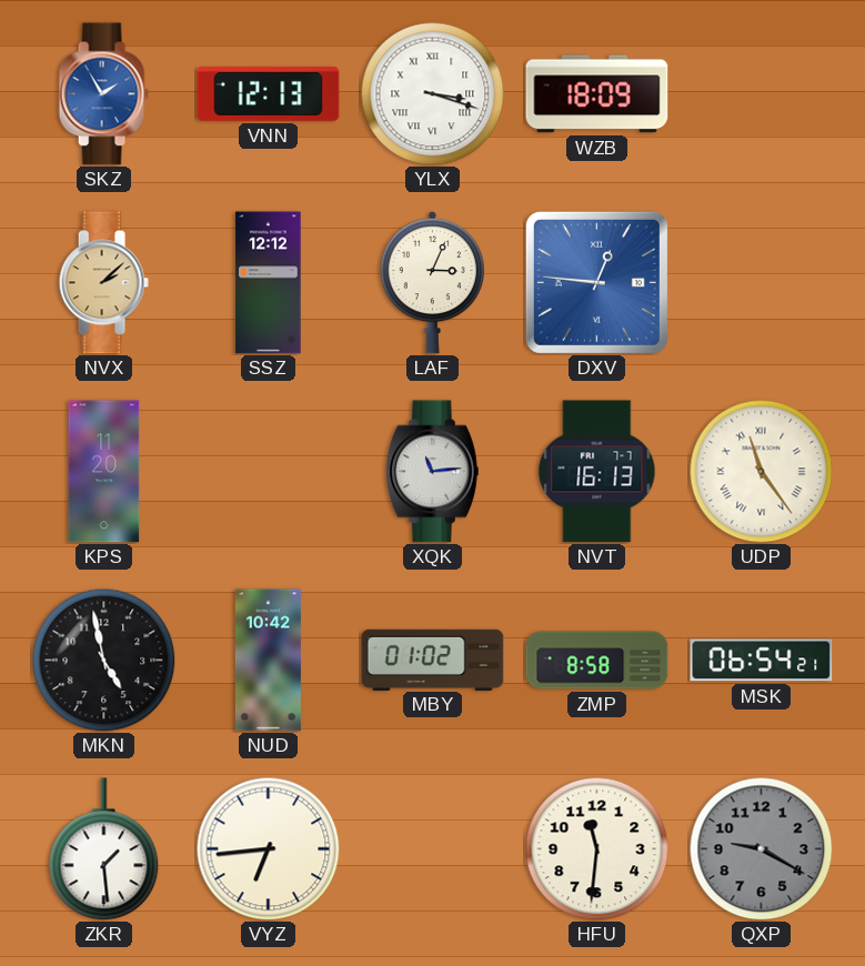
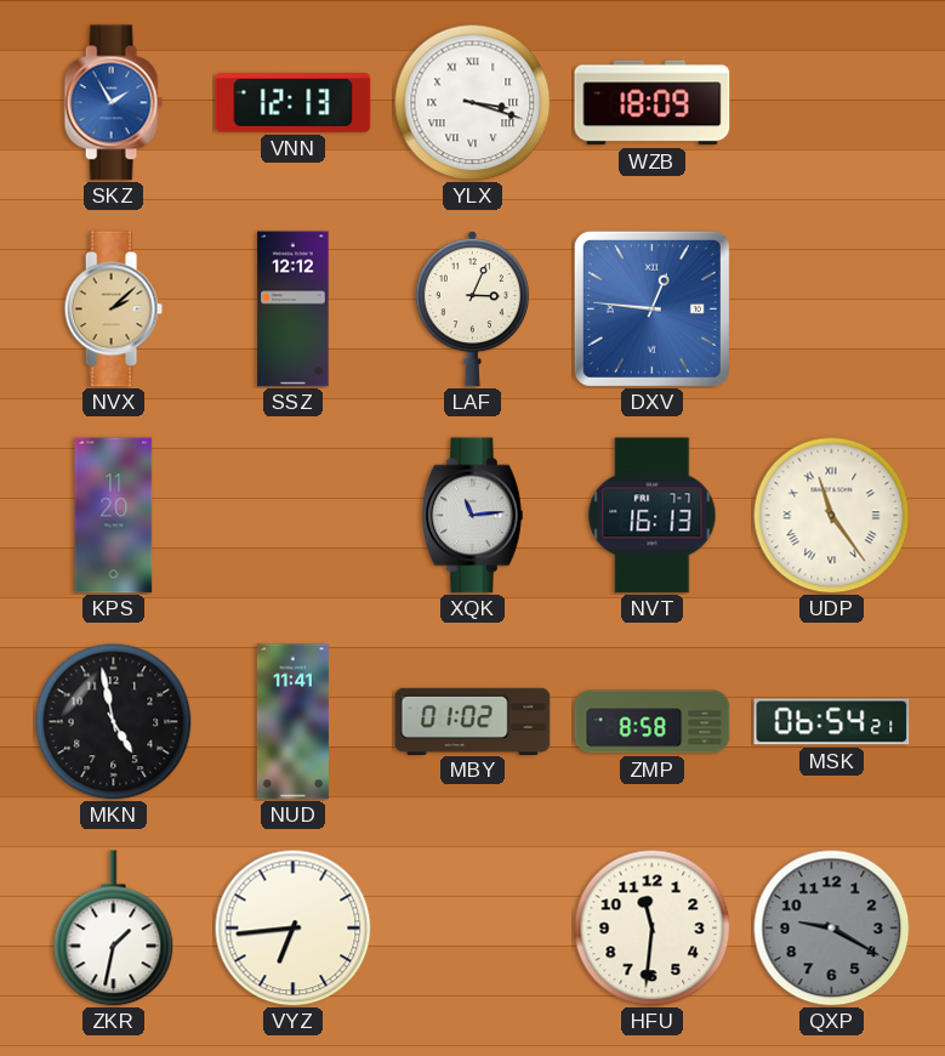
NUD: 10:42 -> 11:41
ZKR: 1:29 -> 1:32
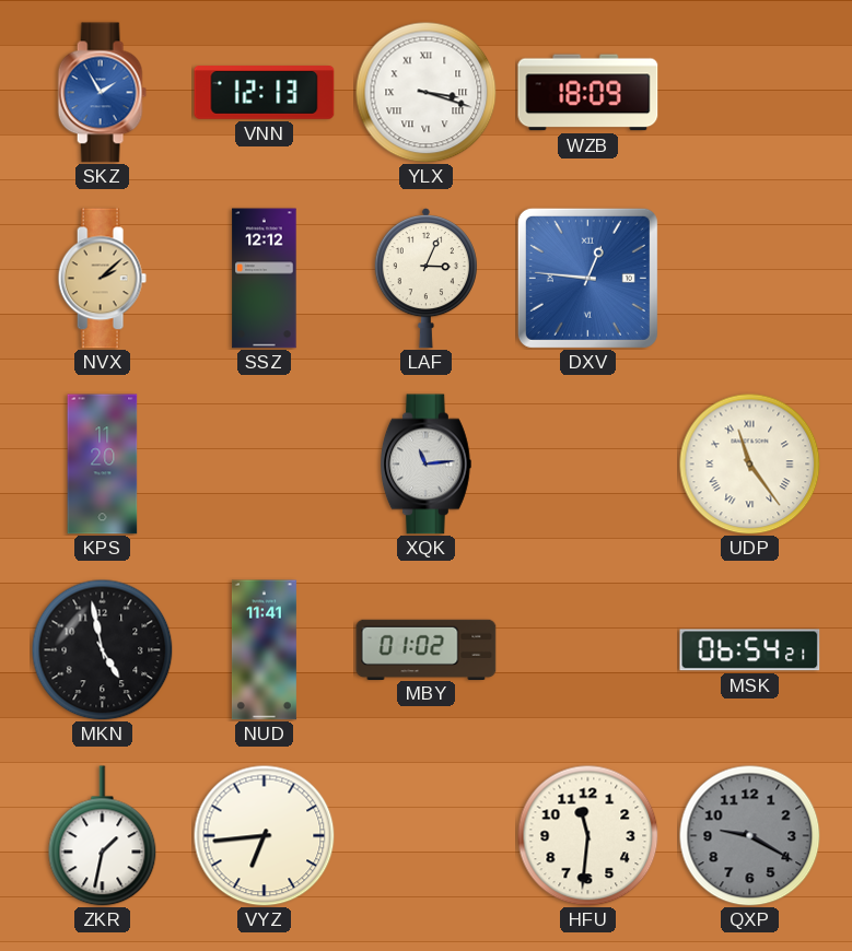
NVT: 16:13 -> none
ZMP: 8:58 -> none
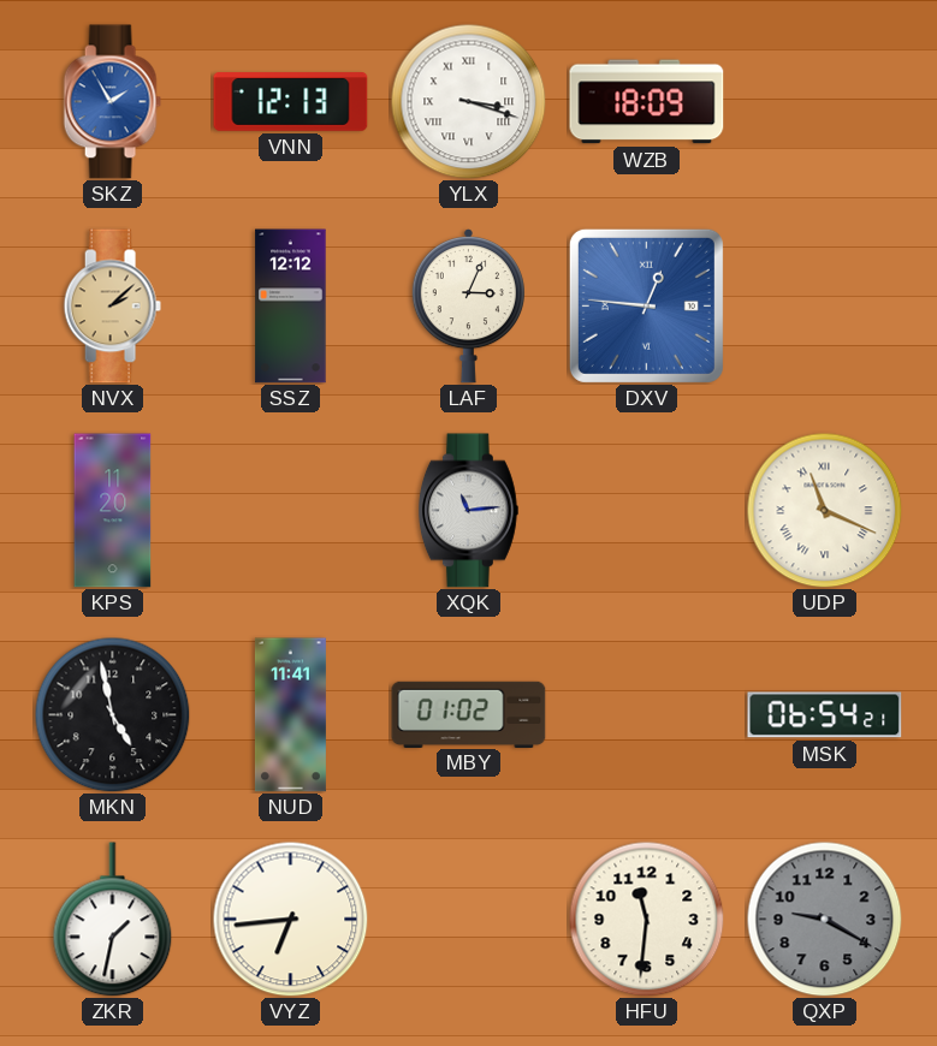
UDP: 11:24 -> 11:19
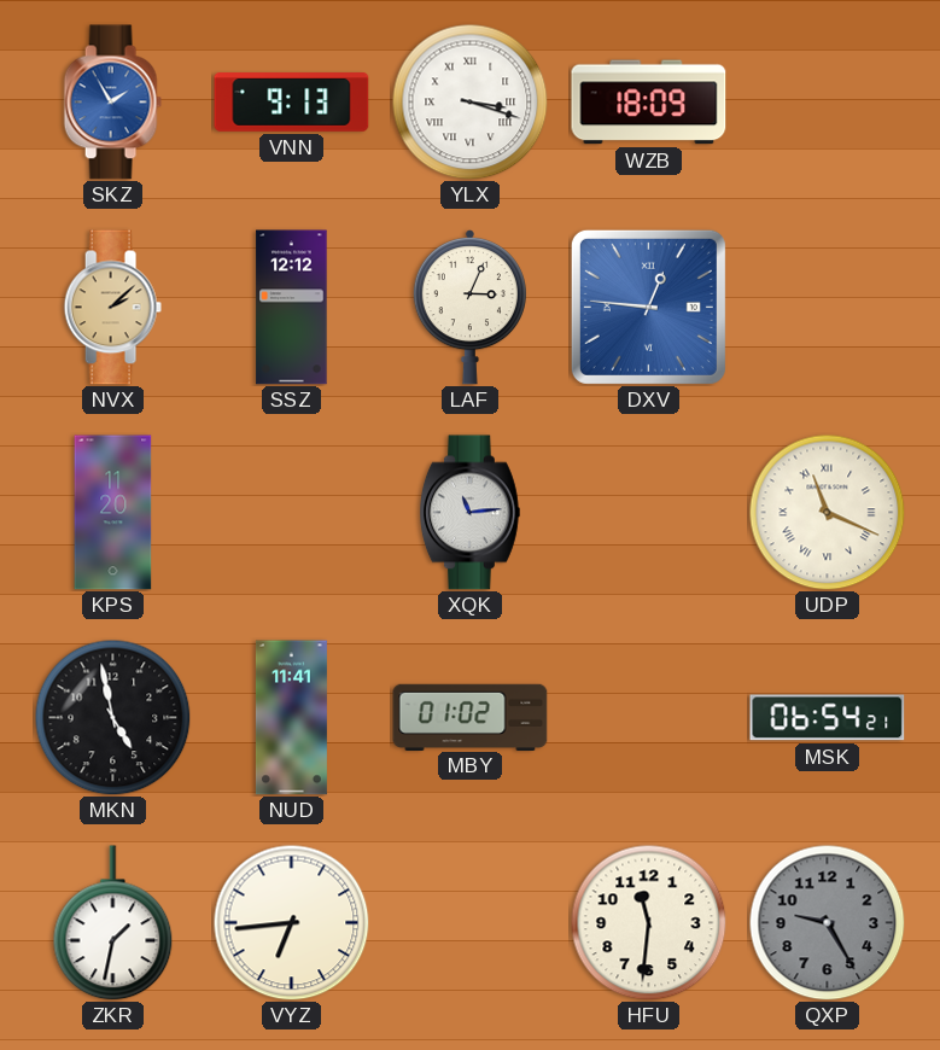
VNN: 12:13 -> 9:13
QXP: 9:20 -> 9:25
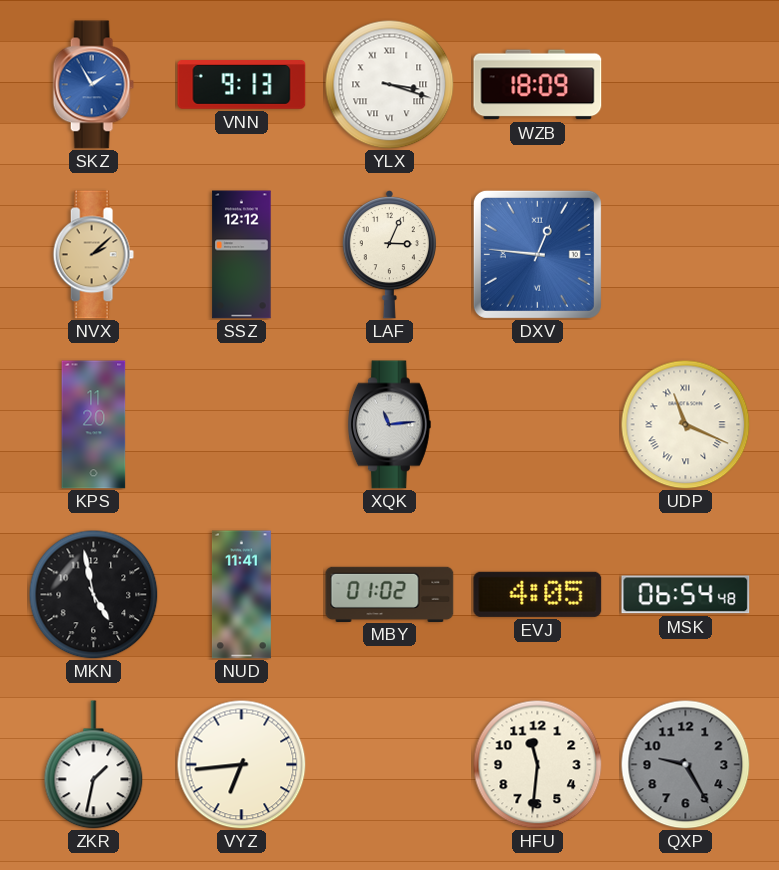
EVJ: none -> 4:05
MSK: 06:54:21 -> 06:54:48
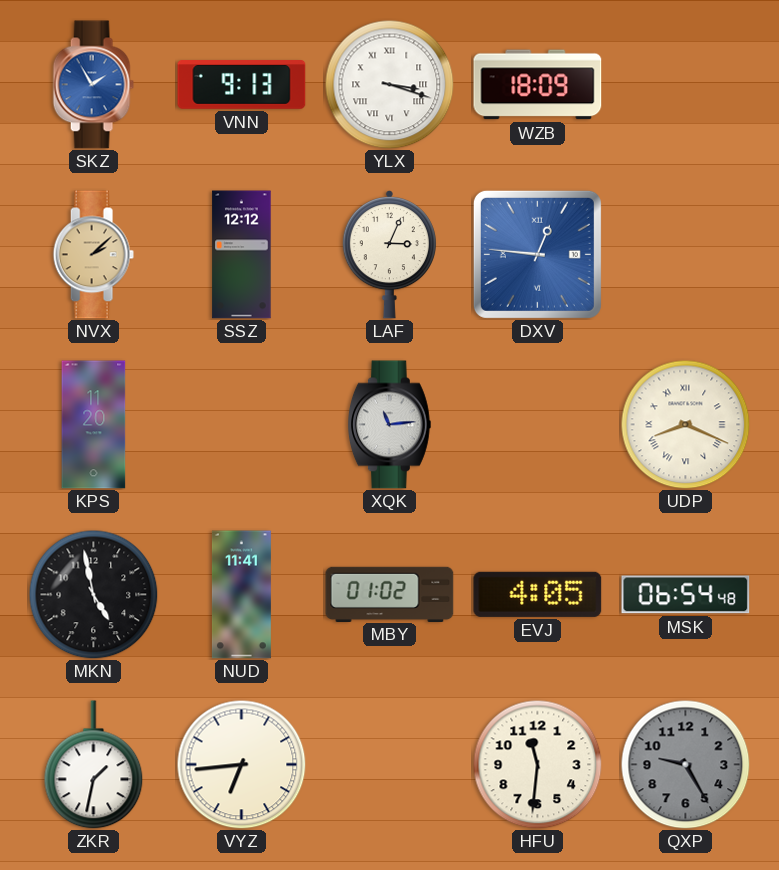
UDP: 11:19 -> 8:19
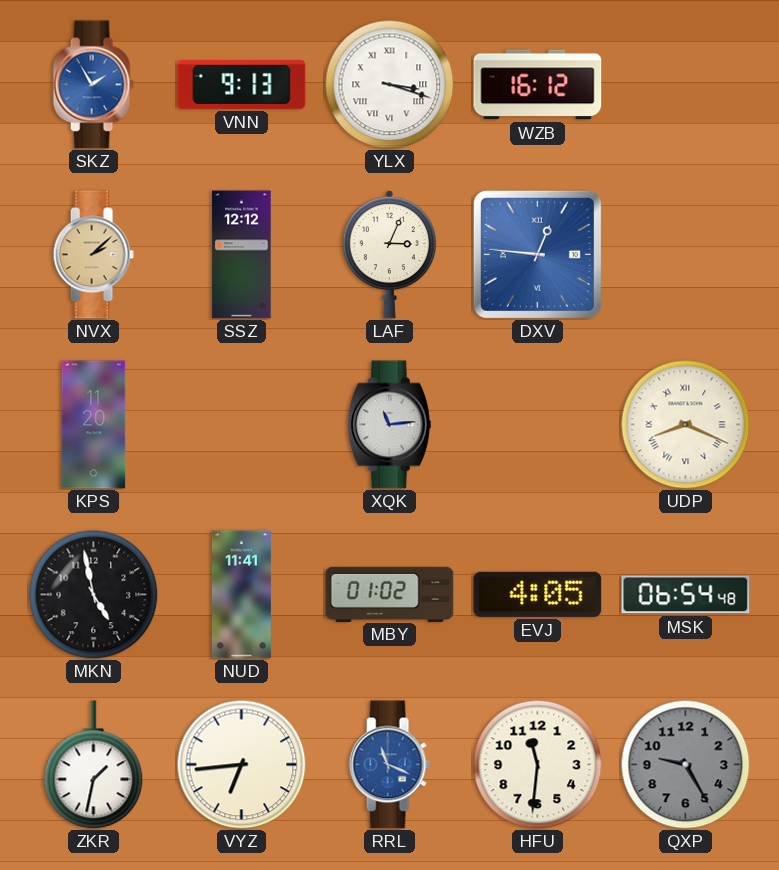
WZB: 18:09 -> 16:12
RRL: none -> 11:19
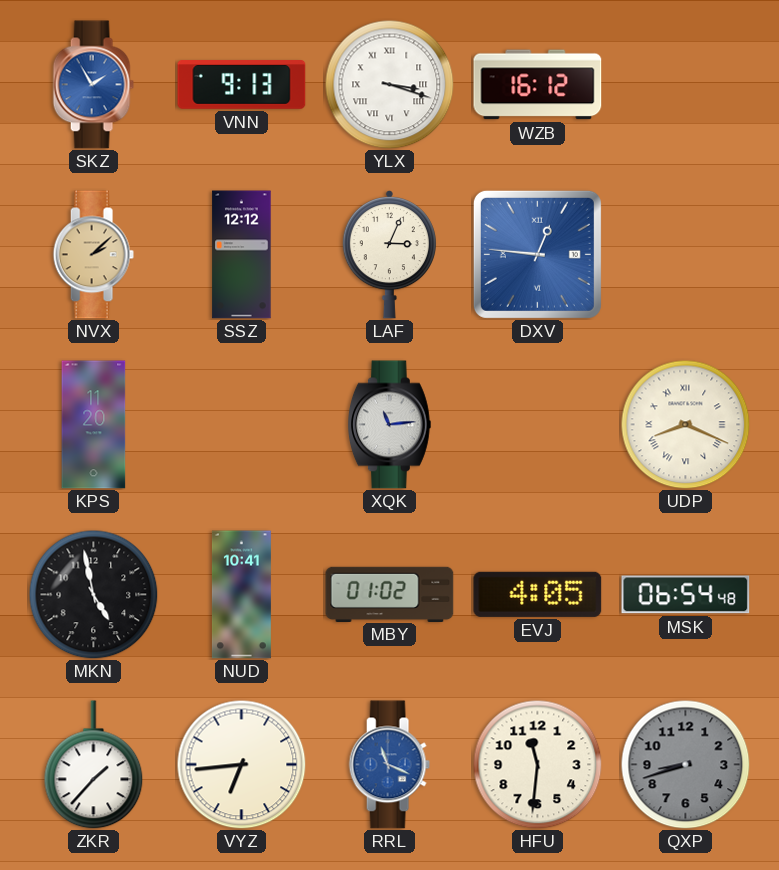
NUD: 11:41 -> 10:41
ZKR: 1:32 -> 1:37
QXP: 9:25 -> 8:42
